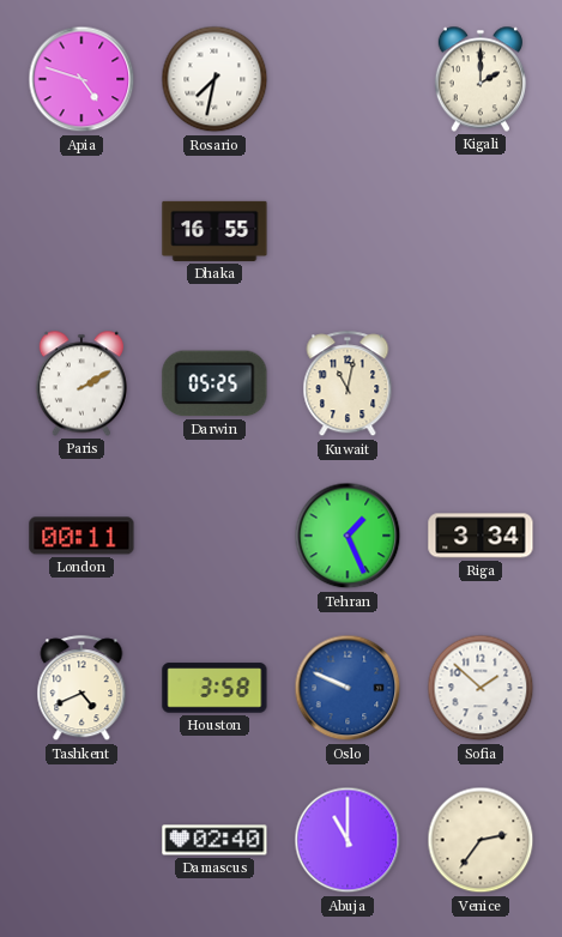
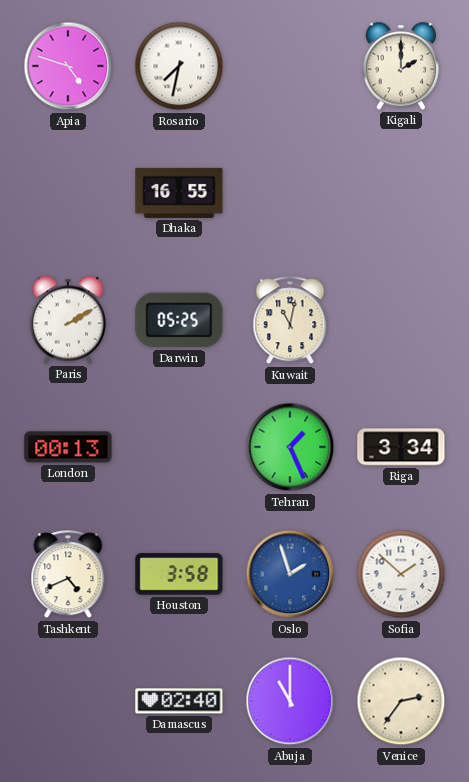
London: 00:11 -> 00:13
Oslo: 9:49 -> 1:57
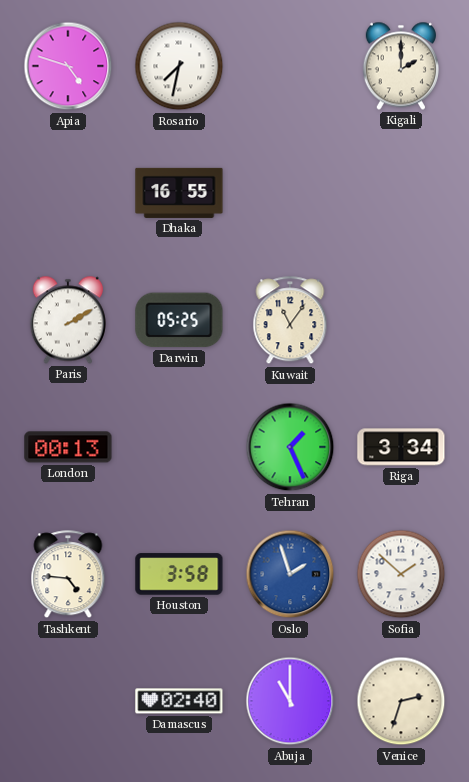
Kuwait: 11:02 -> 11:06
Tashkent: 4:41 -> 4:46
Venice: 2:36 -> 2:33
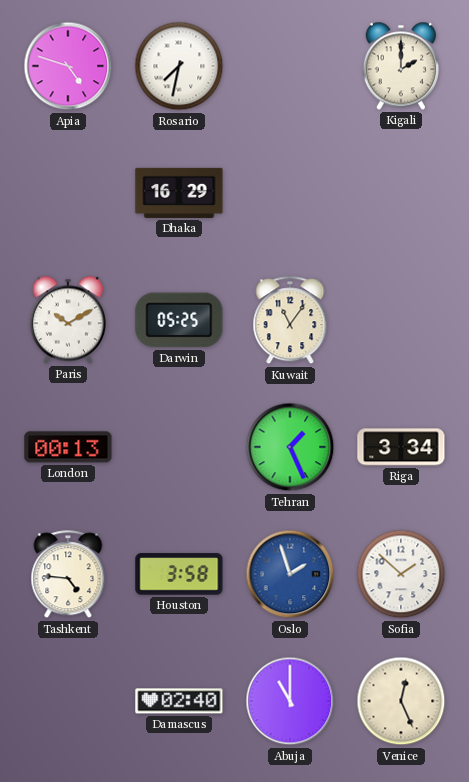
Dhaka: 16:55 -> 16:29
Paris: 2:10 -> 10:10
Venice: 2:33 -> 12:26
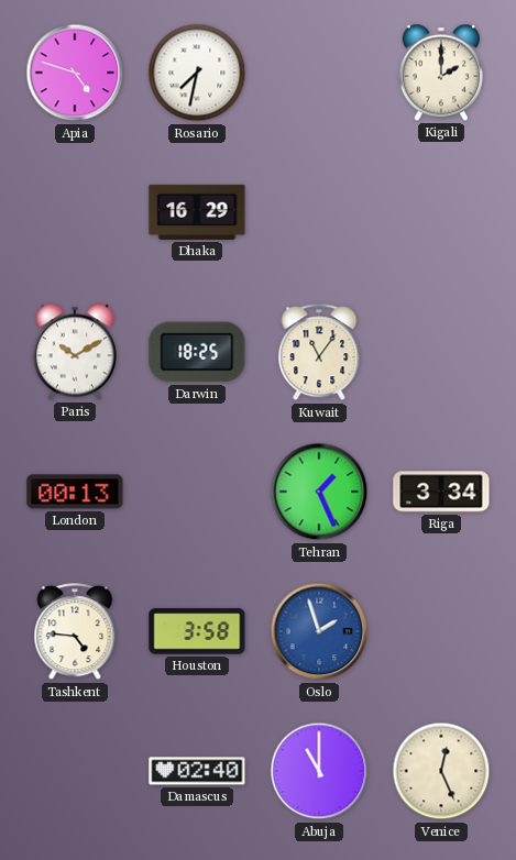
Darwin: 05:25 -> 18:25
Sofia: 1:52 -> none
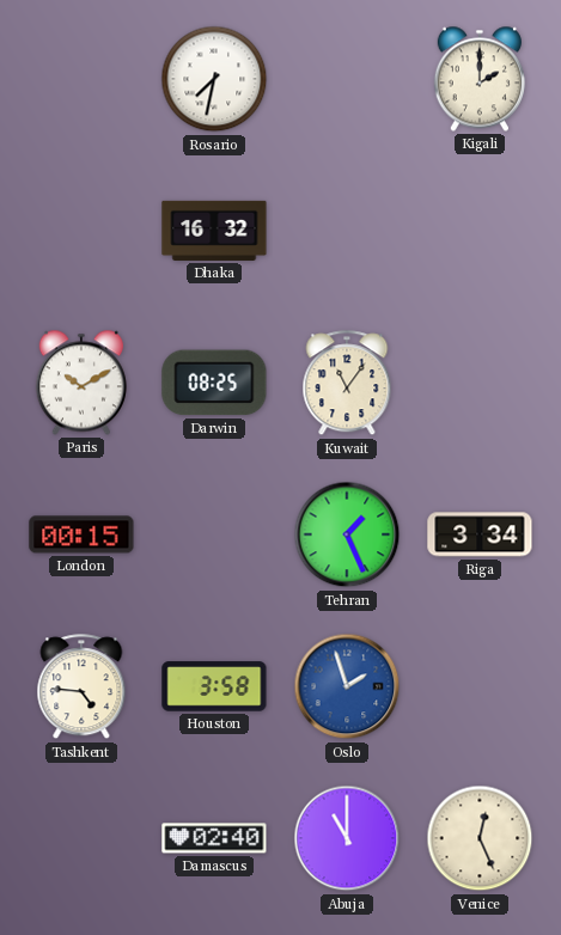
Apia: 4:48 -> none
Dhaka: 16:29 -> 16:32
Darwin: 18:25 -> 08:25
London: 00:13 -> 00:15
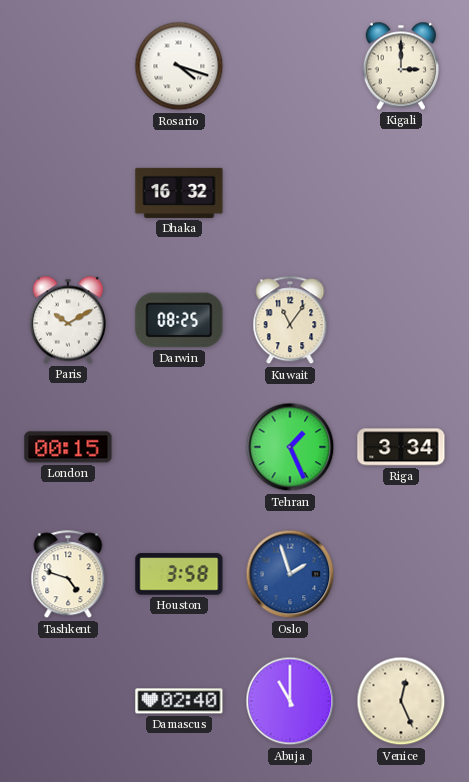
Rosario: 7:32 -> 4:18
Kigali: 2:00 -> 3:00
Tashkent: 4:46 -> 4:48
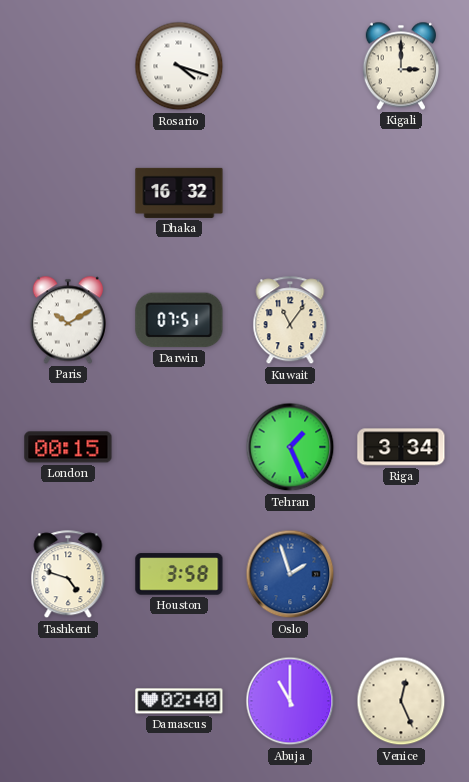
Darwin: 08:25 -> 07:51
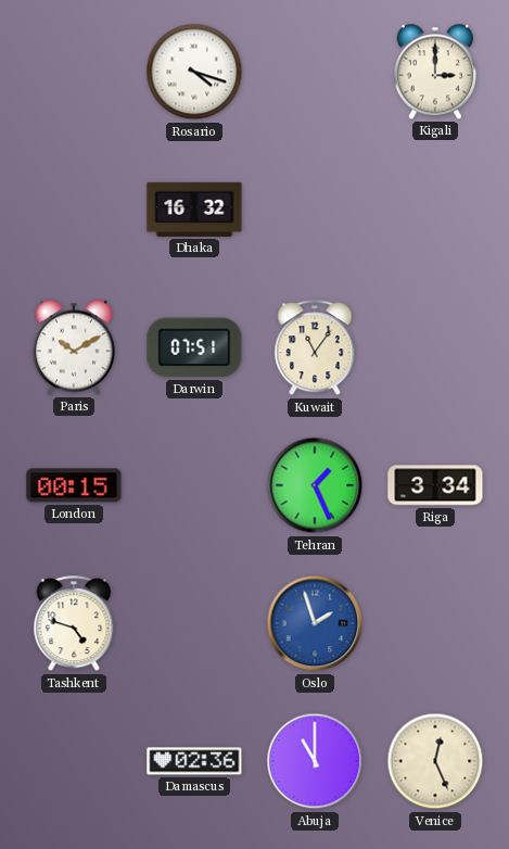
Houston: 3:58 -> none
Damascus: 02:40 -> 02:36
